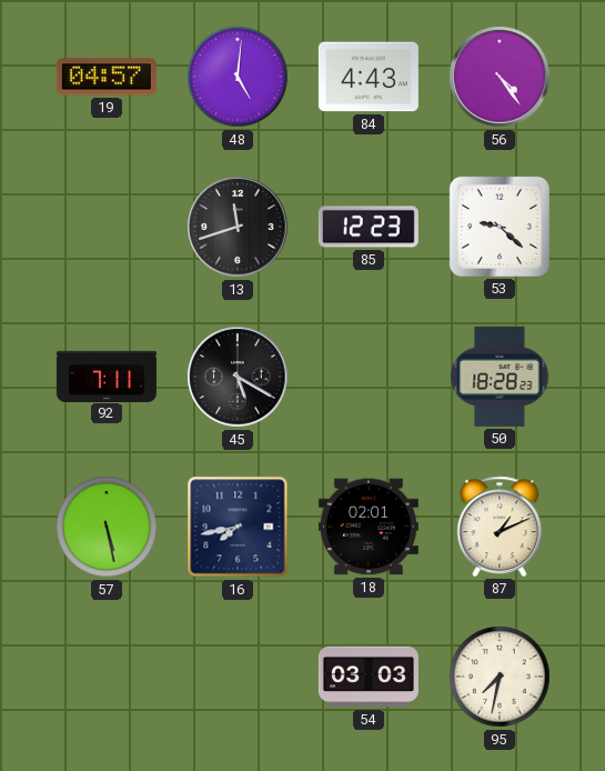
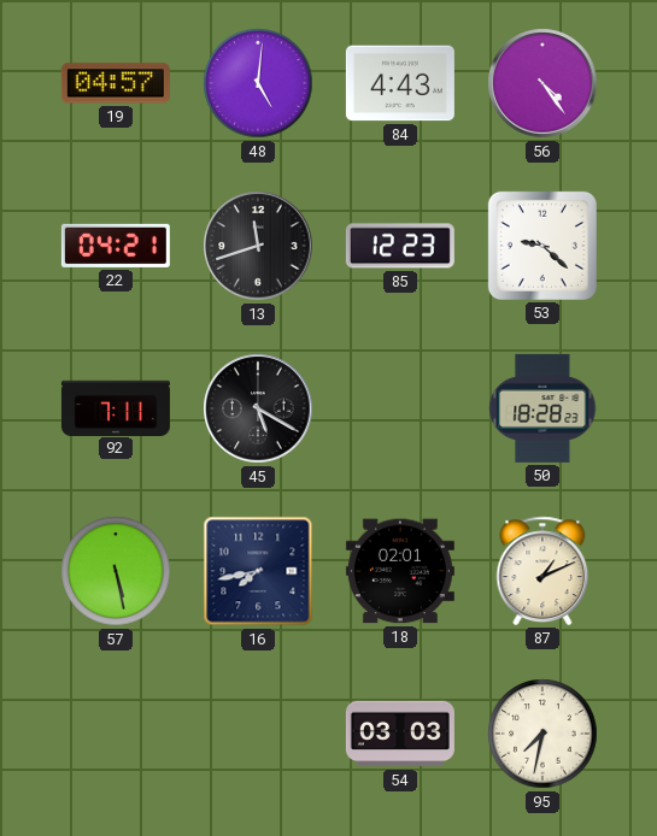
22: none -> 04:21
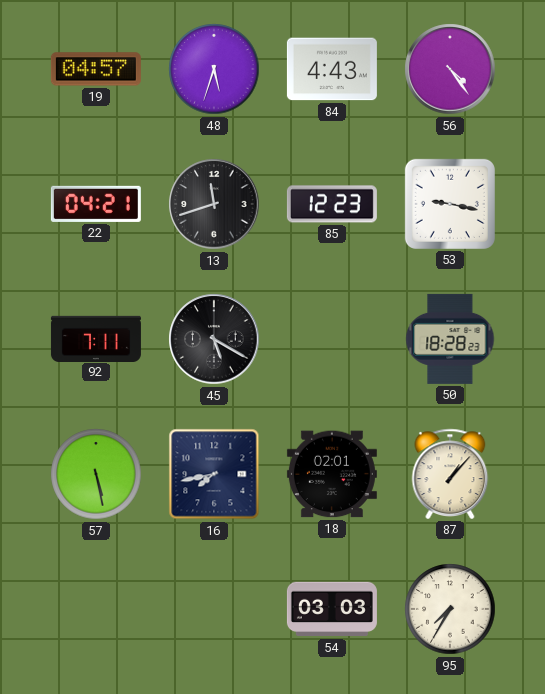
48: 5:01 -> 5:33
53: 9:22 -> 9:17
87: 1:11 -> 1:07
95: 7:32 -> 7:35
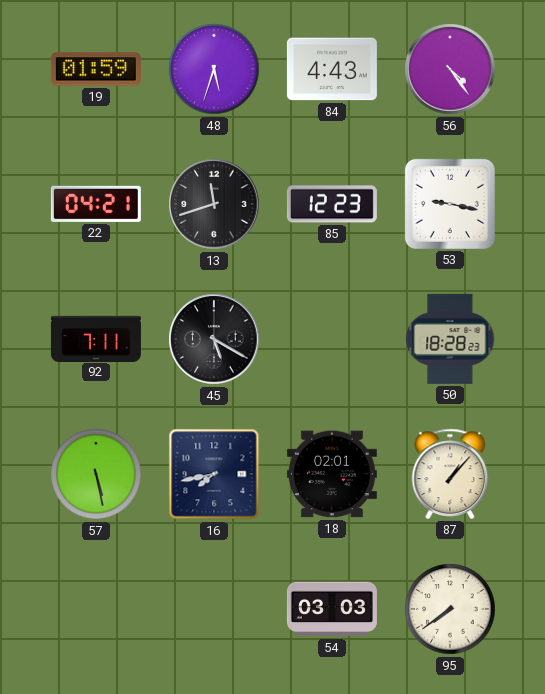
19: 04:57 -> 01:59
95: 7:35 -> 7:39
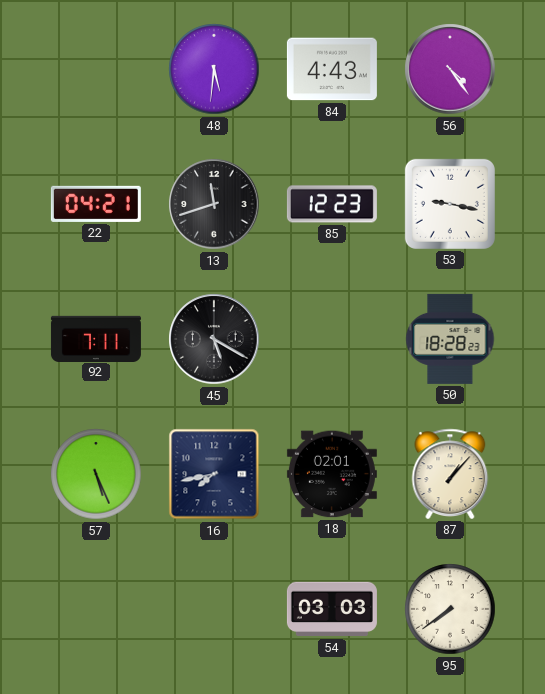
19: 01:59 -> none
48: 5:33 -> 5:31
57: 5:28 -> 5:26
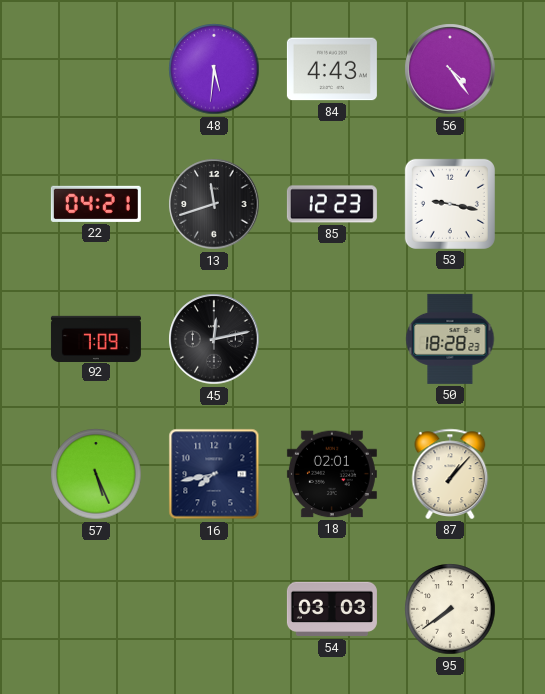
92: 7:11 -> 7:09
45: 5:20 -> 12:13
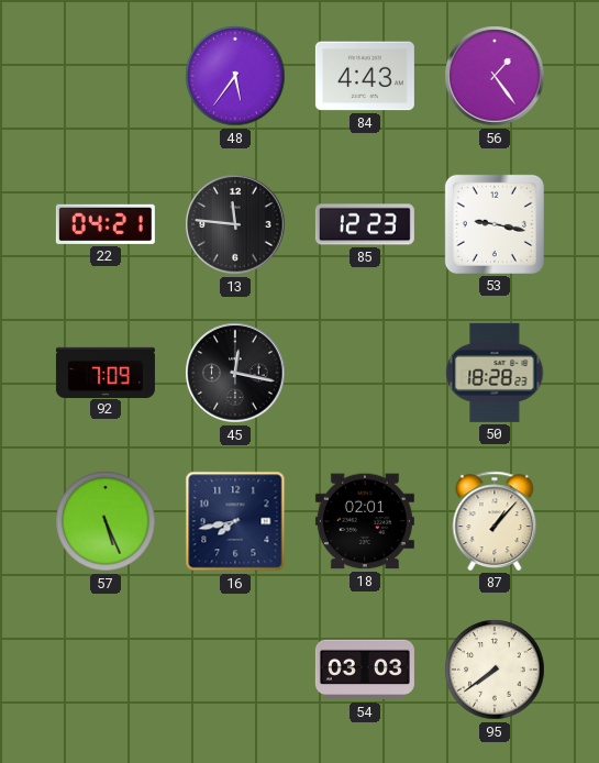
48: 5:31 -> 5:36
56: 4:24 -> 1:24
13: 11:42 -> 11:46
45: 12:13 -> 12:17
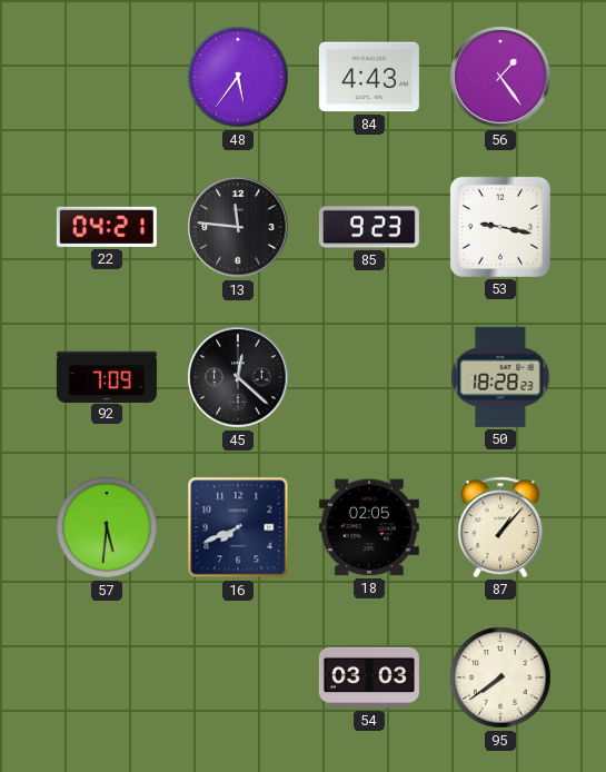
85: 12:23 -> 9:23
45: 12:17 -> 12:22
57: 5:26 -> 5:31
16: 7:43 -> 7:41
18: 02:01 -> 02:05
